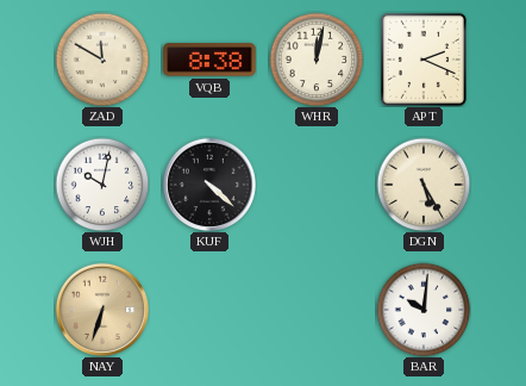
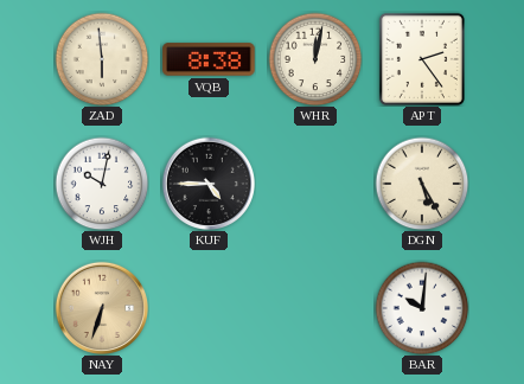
ZAD: 11:50 -> 5:59
APT: 2:19 -> 2:24
KUF: 4:22 -> 4:45
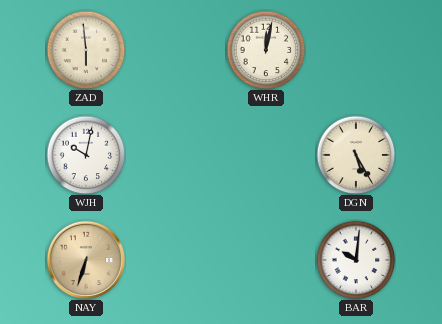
VQB: 8:38 -> none
APT: 2:24 -> none
KUF: 4:45 -> none
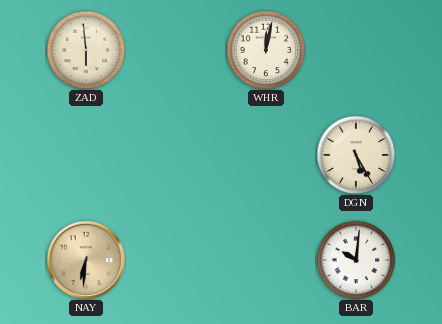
WJH: 10:02 -> none
NAY: 6:33 -> 6:31
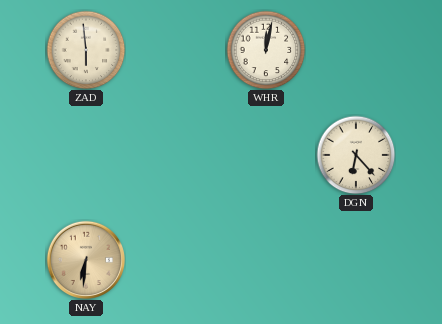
DGN: 5:25 -> 6:23
BAR: 10:01 -> none
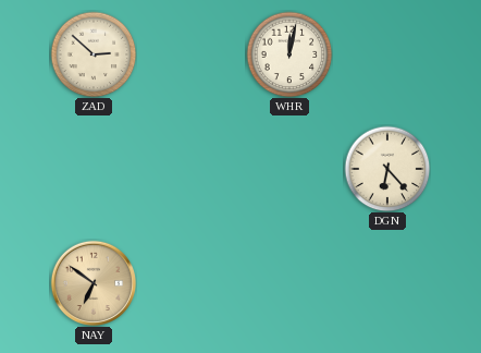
ZAD: 5:59 -> 2:52
NAY: 6:31 -> 6:51
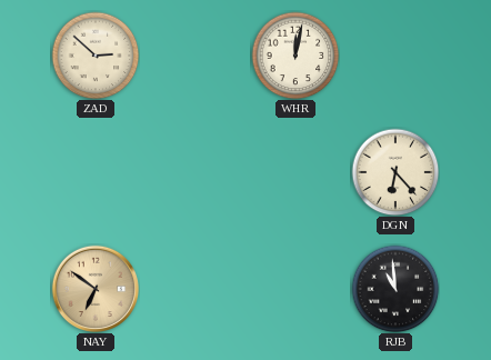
RJB: none -> 10:59
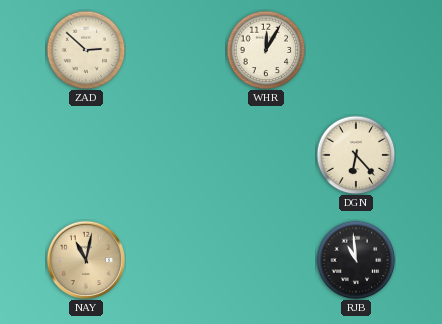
WHR: 12:02 -> 12:05
NAY: 6:51 -> 11:02
